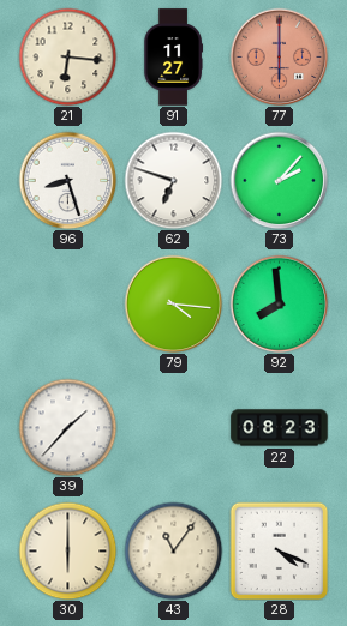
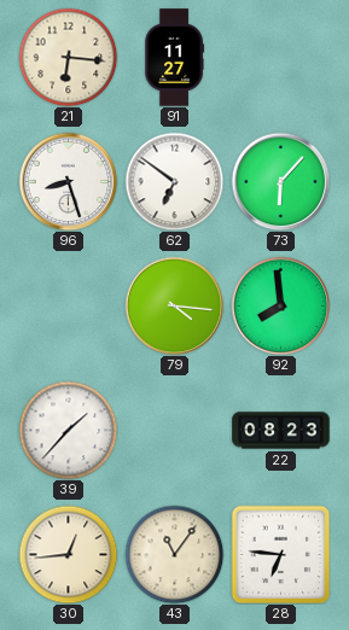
77: 6:00 -> none
62: 6:48 -> 6:51
73: 2:07 -> 6:07
30: 6:00 -> 12:44
28: 4:19 -> 6:46
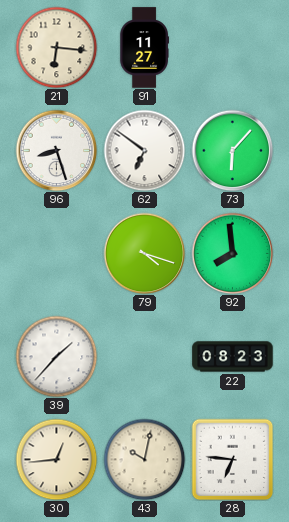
79: 4:16 -> 4:18
43: 11:06 -> 10:02
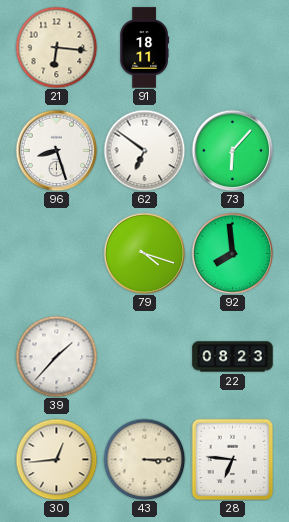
91: 11:27 -> 18:11
43: 10:02 -> 3:15
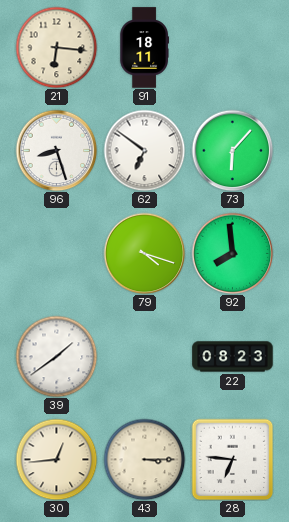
39: 1:37 -> 1:39
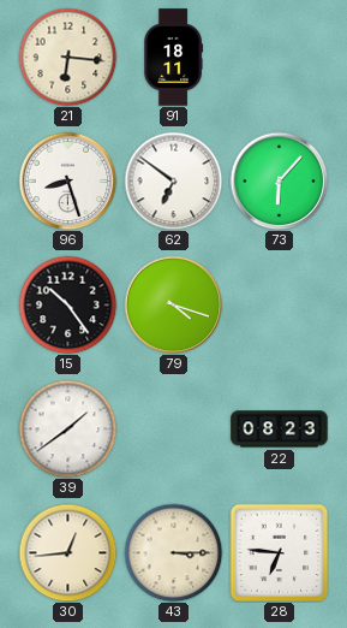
15: none -> 10:24
92: 7:59 -> none
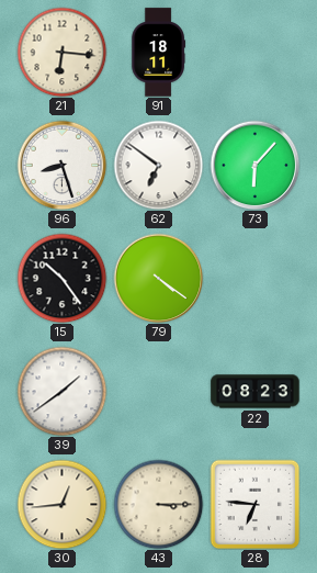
79: 4:18 -> 4:21
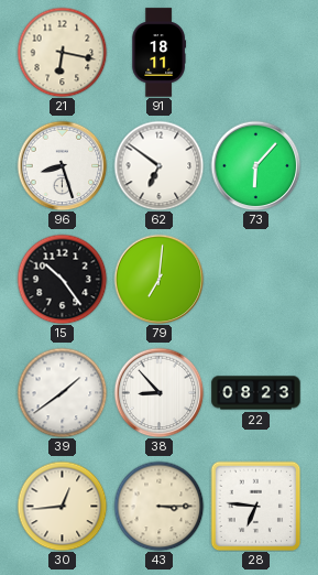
21: 6:16 -> 6:17
79: 4:21 -> 7:01
38: none -> 8:53
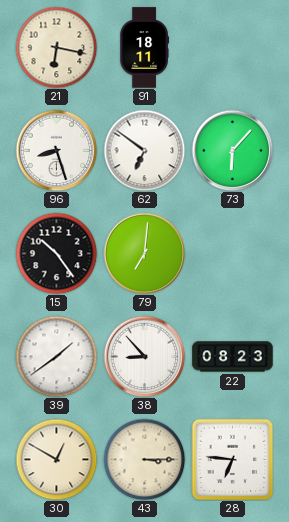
30: 12:44 -> 12:50
